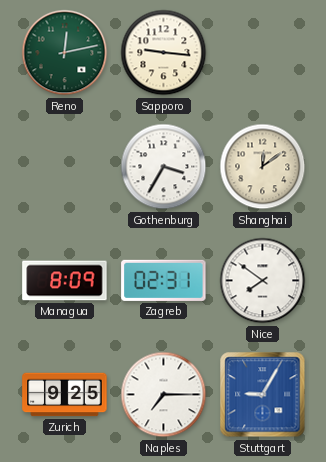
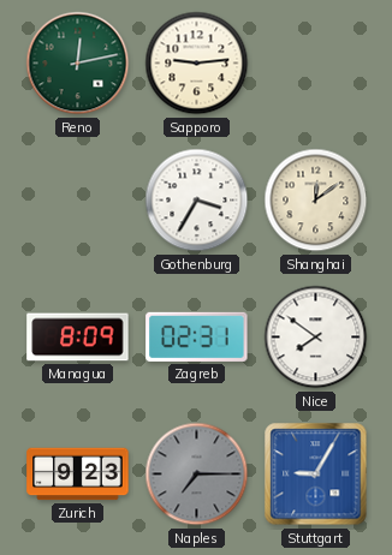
Sapporo: 9:16 -> 9:14
Zurich: 9:25 -> 9:23
Naples dial: white -> grey
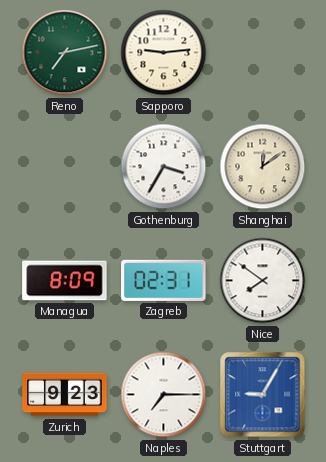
Reno: 12:13 -> 7:13
Naples dial: grey -> white
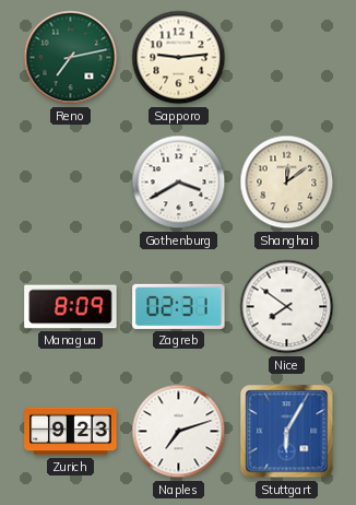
Gothenburg: 3:35 -> 3:40
Naples: 7:15 -> 7:12
Stuttgart: 9:05 -> 6:05
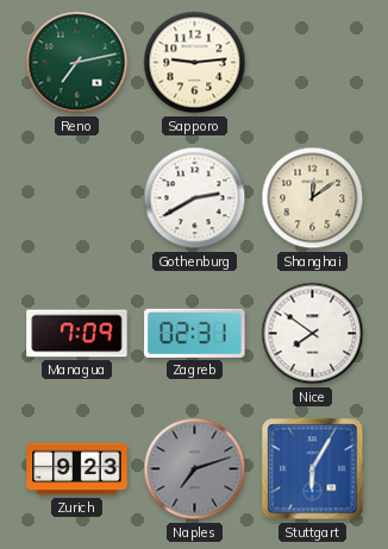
Gothenburg: 3:40 -> 2:40
Managua: 8:09 -> 7:09
Naples dial: white -> grey
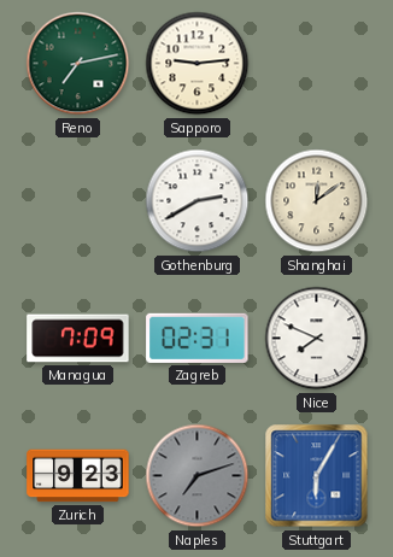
Nice: 7:51 -> 7:49
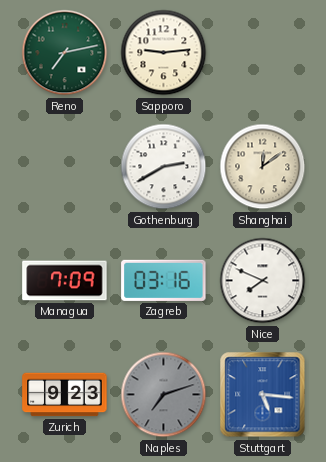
Zagreb: 02:31 -> 03:16
Stuttgart: 6:05 -> 5:16
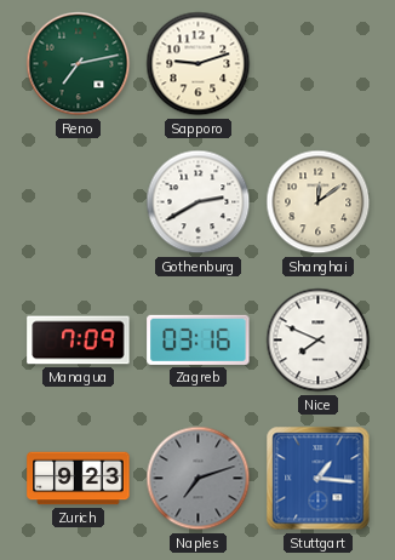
Sapporo: 9:14 -> 9:12
Stuttgart: 5:16 -> 1:16
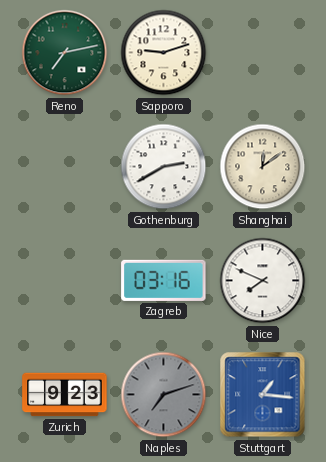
Managua: 7:09 -> none
